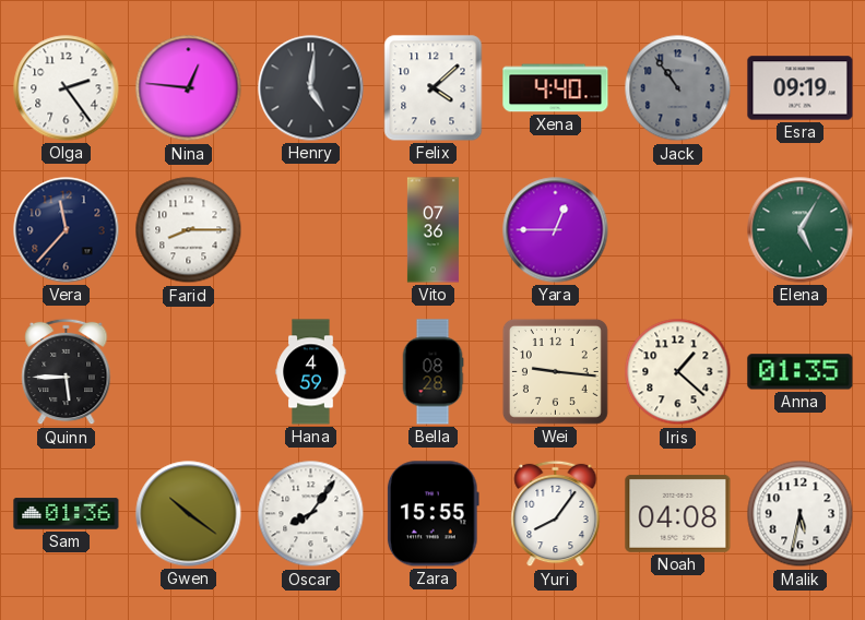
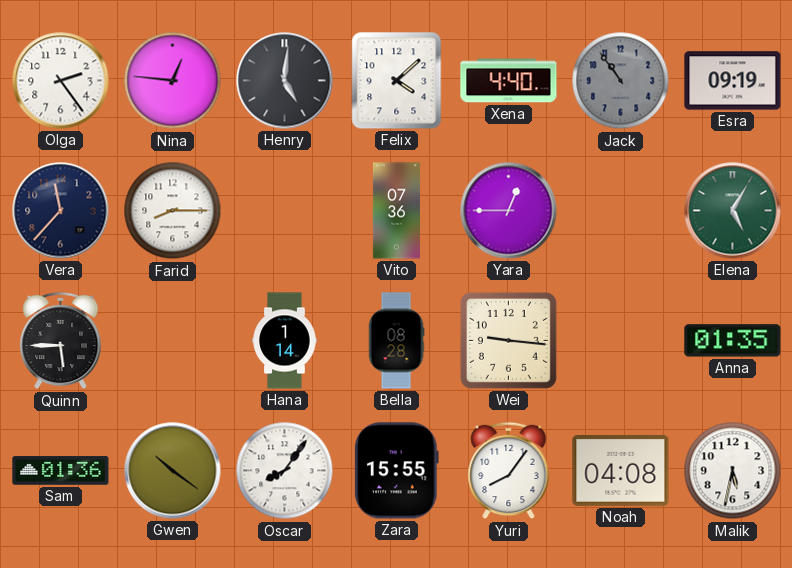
Hana: 4:59 -> 1:14
Iris: 1:22 -> none
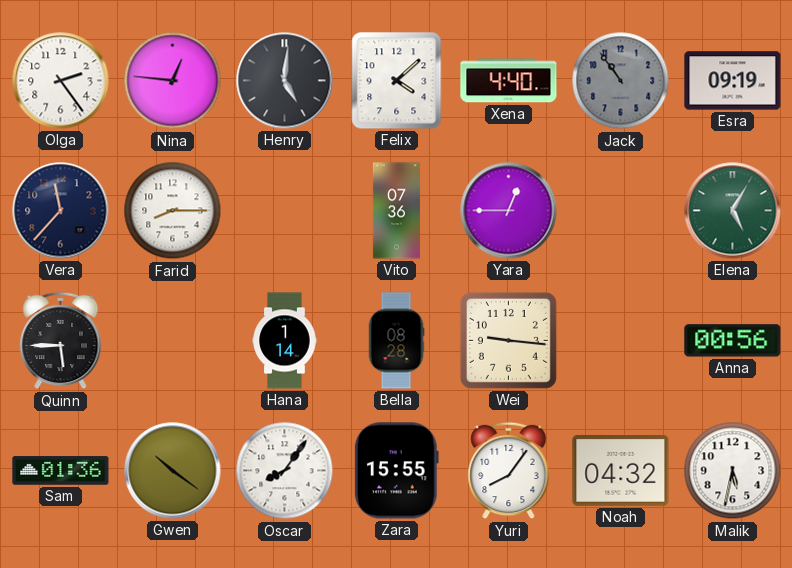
Anna: 01:35 -> 00:56
Noah: 04:08 -> 04:32
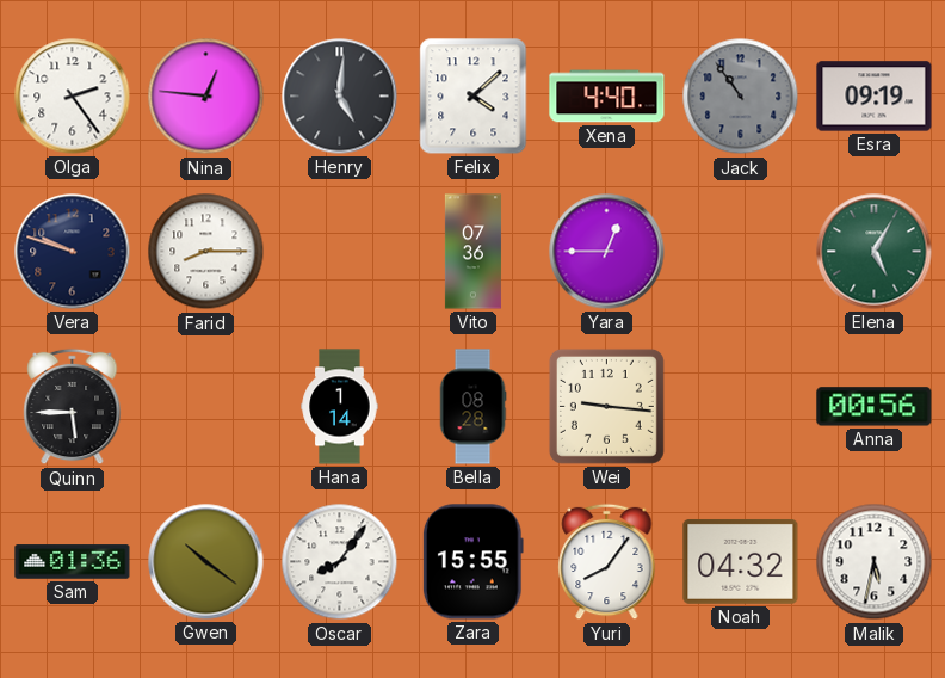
Vera: 11:37 -> 9:48
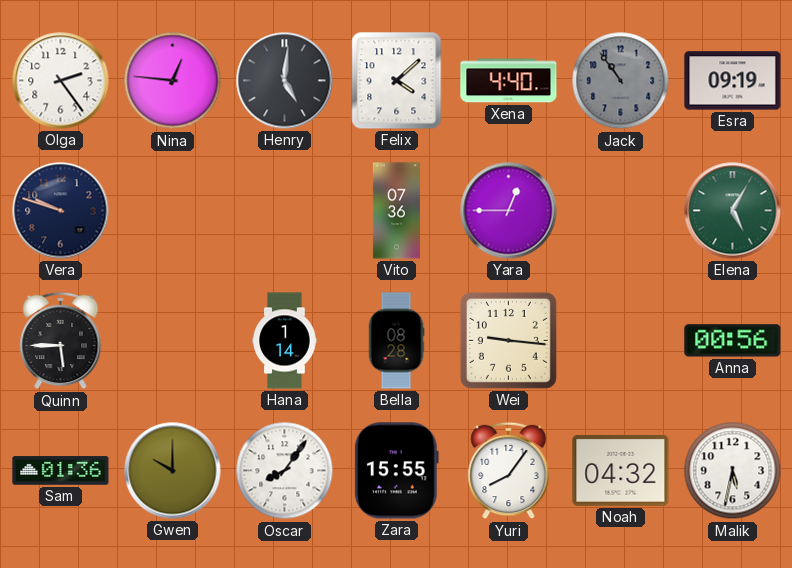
Farid: 8:15 -> none
Gwen: 10:21 -> 10:00
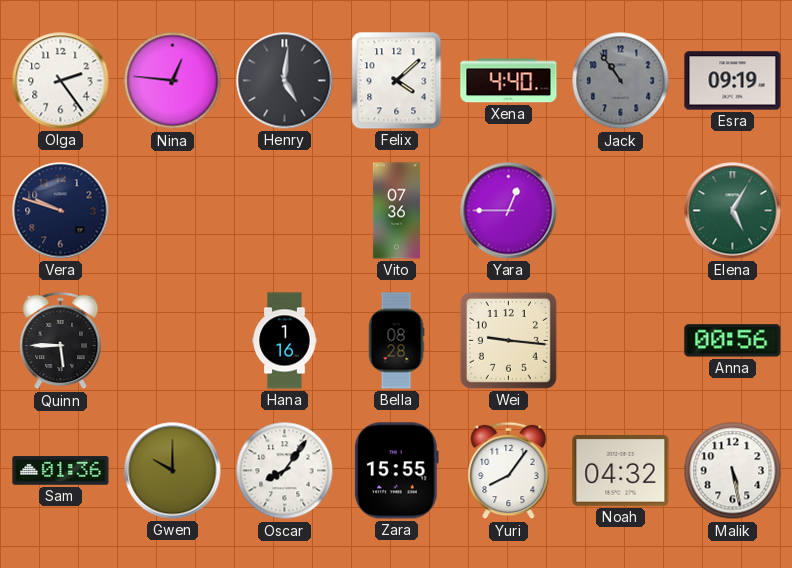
Hana: 1:14 -> 1:16
Malik: 5:32 -> 5:28
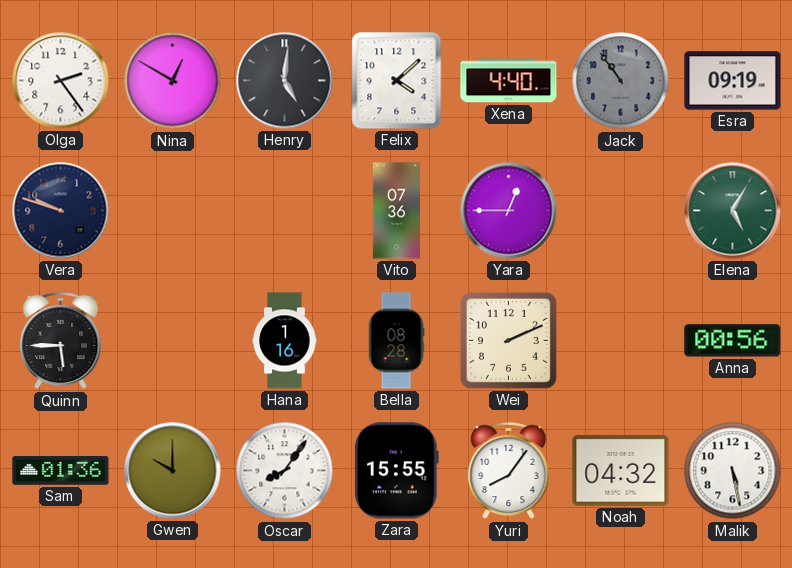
Nina: 12:46 -> 12:50
Wei: 9:16 -> 2:11
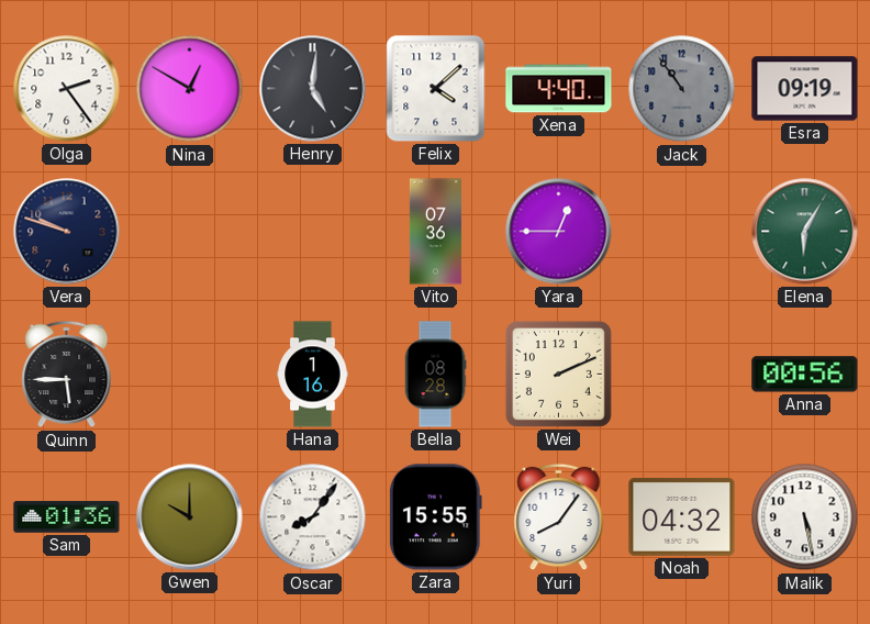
Elena: 5:05 -> 6:05
